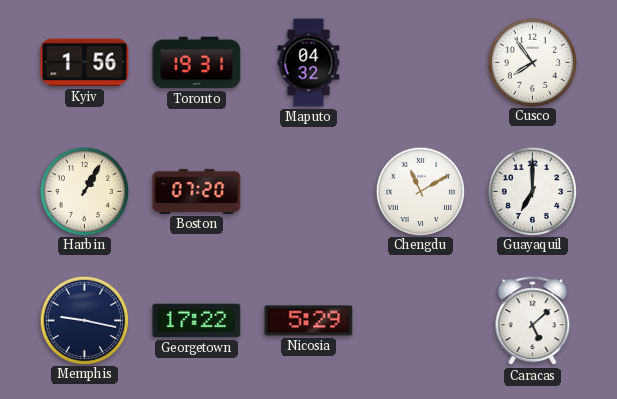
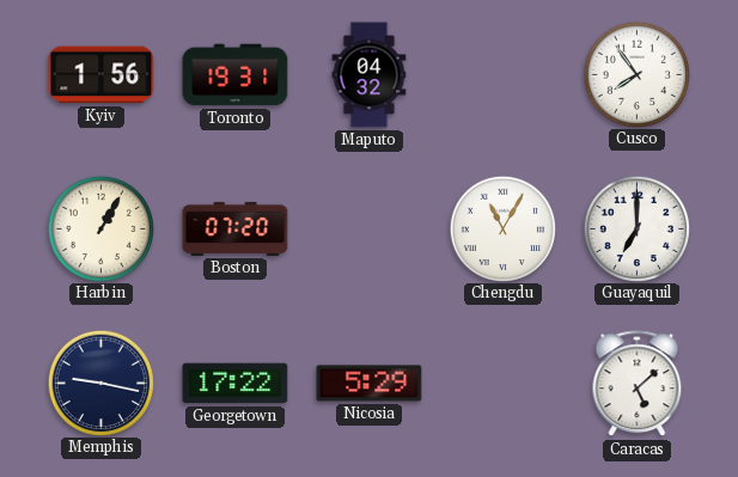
Chengdu: 11:10 -> 11:05
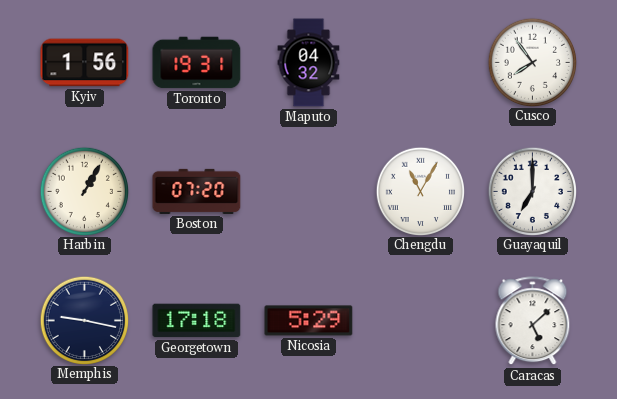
Georgetown: 17:22 -> 17:18
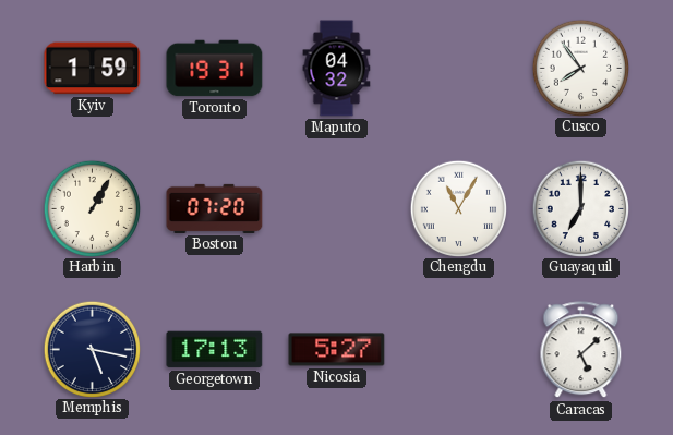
Kyiv: 1:56 -> 1:59
Memphis: 9:17 -> 5:17
Georgetown: 17:18 -> 17:13
Nicosia: 5:29 -> 5:27
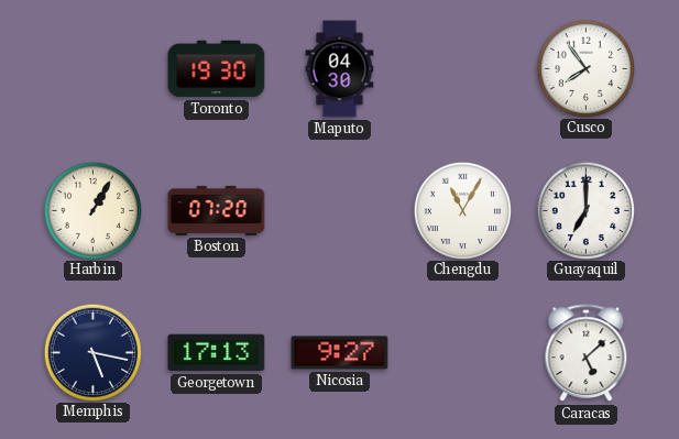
Kyiv: 1:59 -> none
Toronto: 19:31 -> 19:30
Maputo: 04:32 -> 04:30
Nicosia: 5:27 -> 9:27
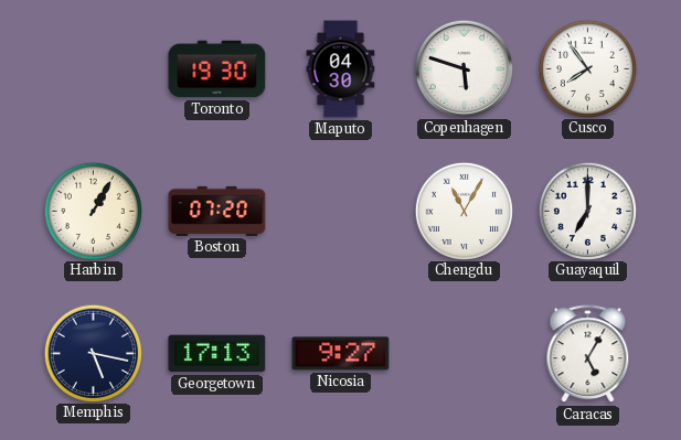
Copenhagen: none -> 5:48
Caracas: 5:08 -> 5:05
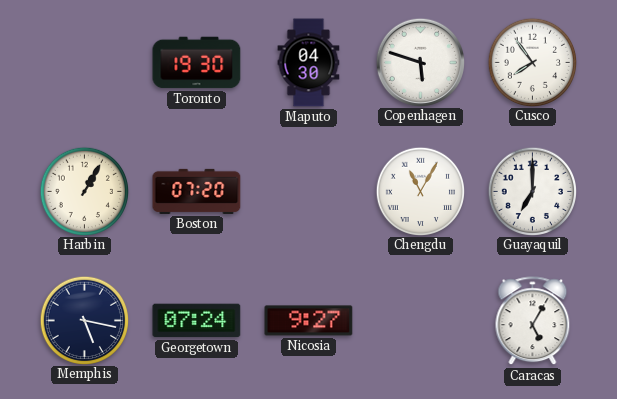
Georgetown: 17:13 -> 07:24
